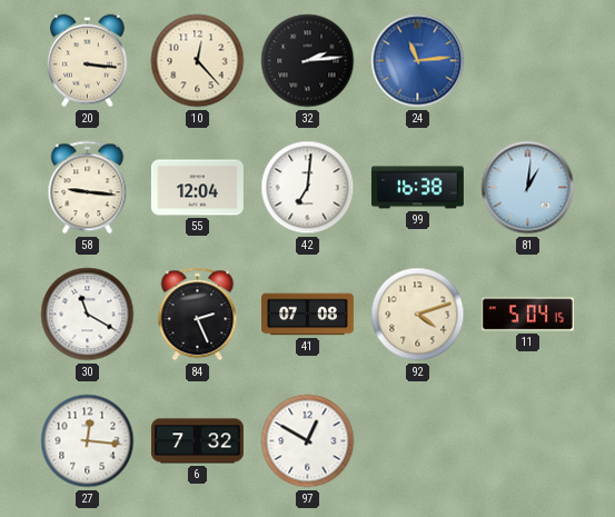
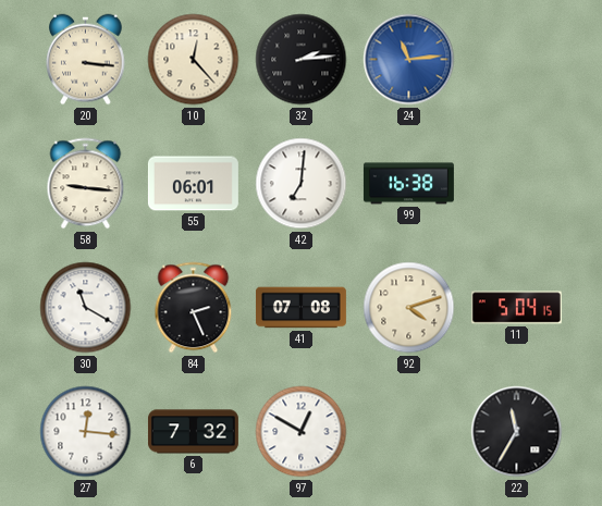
55: 12:04 -> 06:01
81: 1:01 -> none
22: none -> 11:35
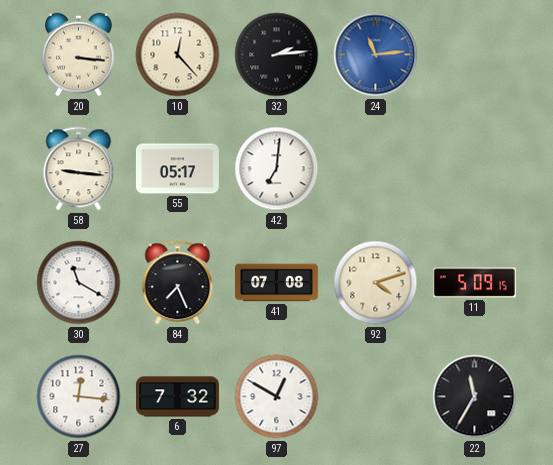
55: 06:01 -> 05:17
99: 16:38 -> none
84: 2:26 -> 7:26
11: 5:04 -> 5:09
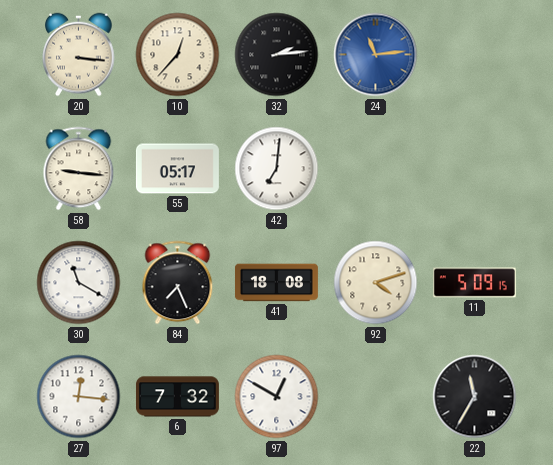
10: 12:23 -> 12:37
41: 07:08 -> 18:08
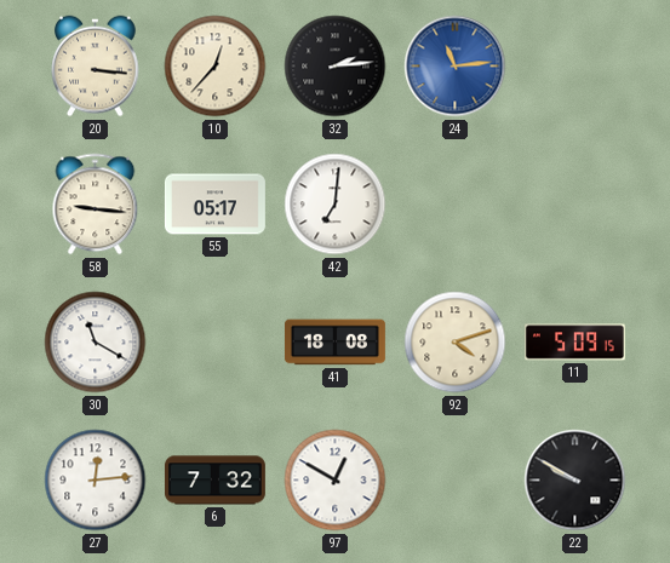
84: 7:26 -> none
27: 12:16 -> 12:14
22: 11:35 -> 9:50
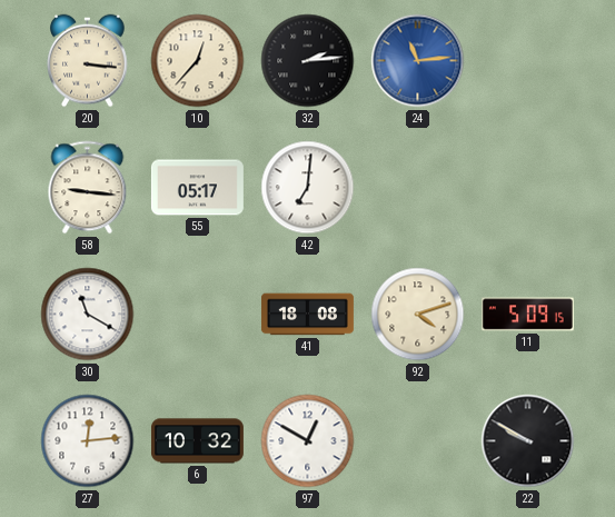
6: 7:32 -> 10:32
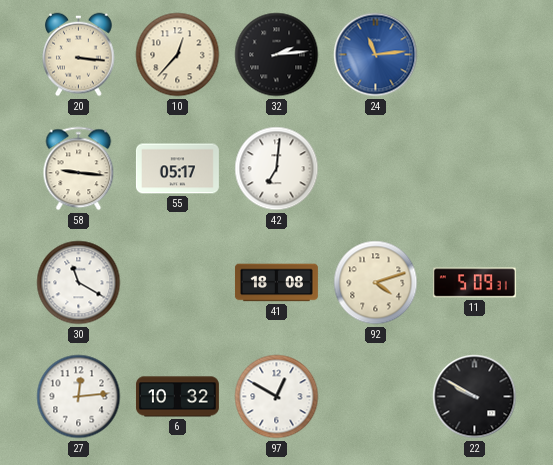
11: 5:09:15 -> 5:09:31
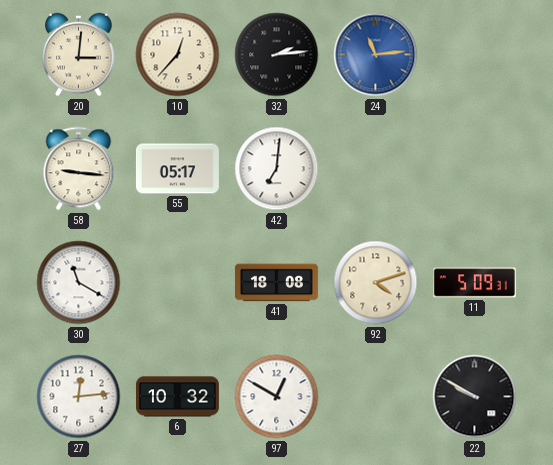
20: 3:16 -> 3:01
